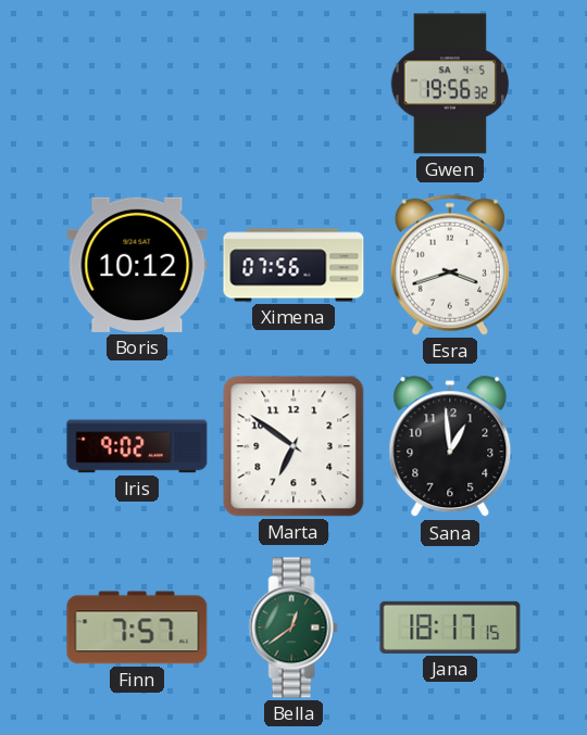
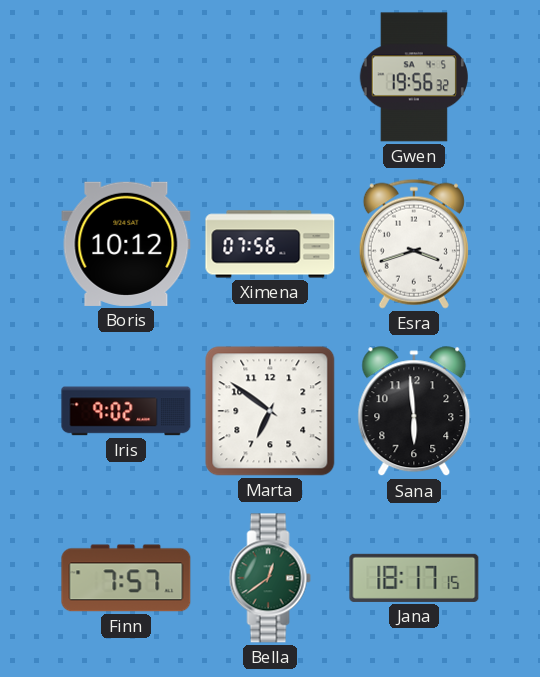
Sana: 12:59 -> 5:59
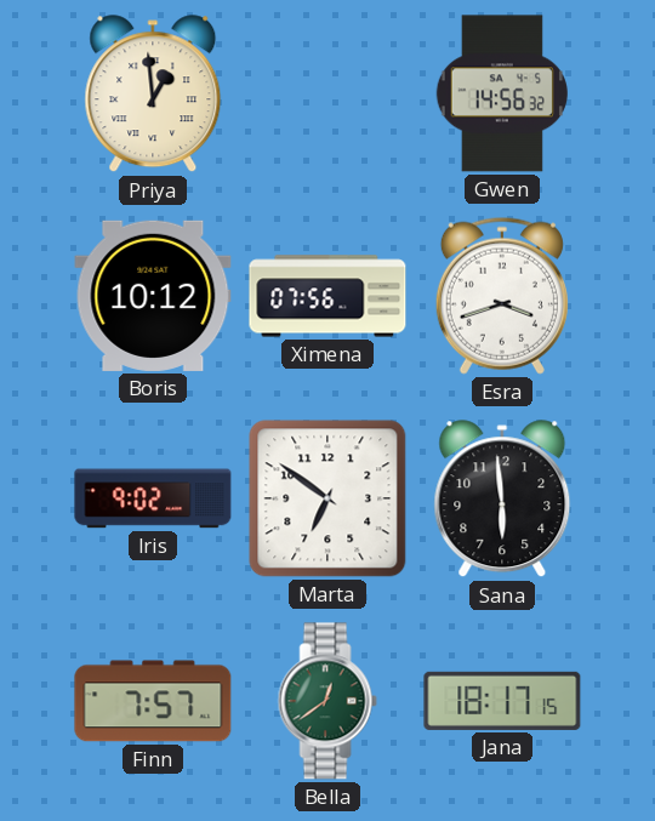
Priya: none -> 12:59
Gwen: 19:56 -> 14:56
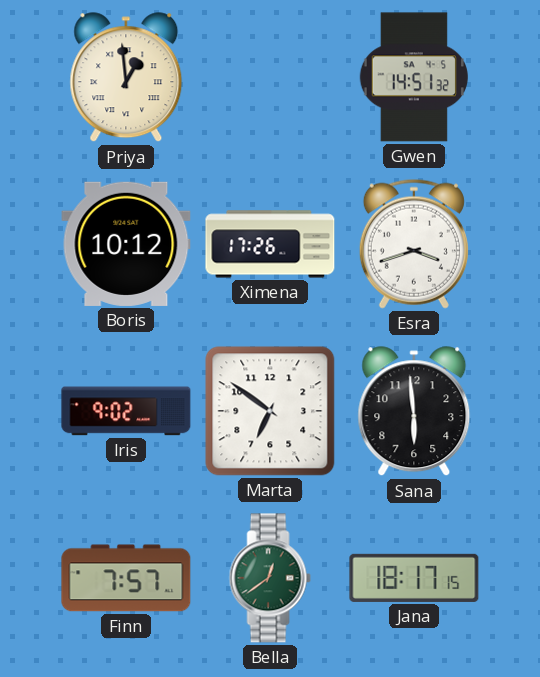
Gwen: 14:56 -> 14:51
Ximena: 07:56 -> 17:26
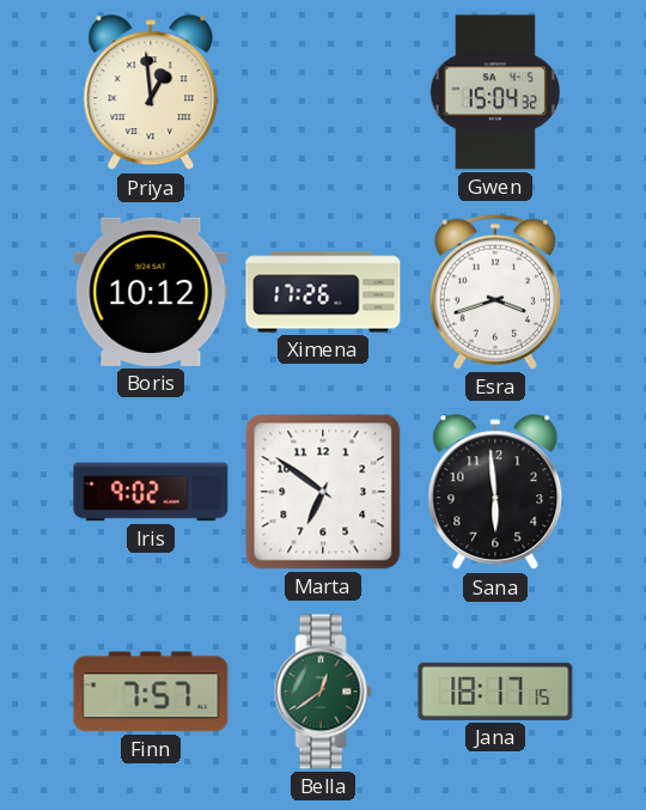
Gwen: 14:51 -> 15:04
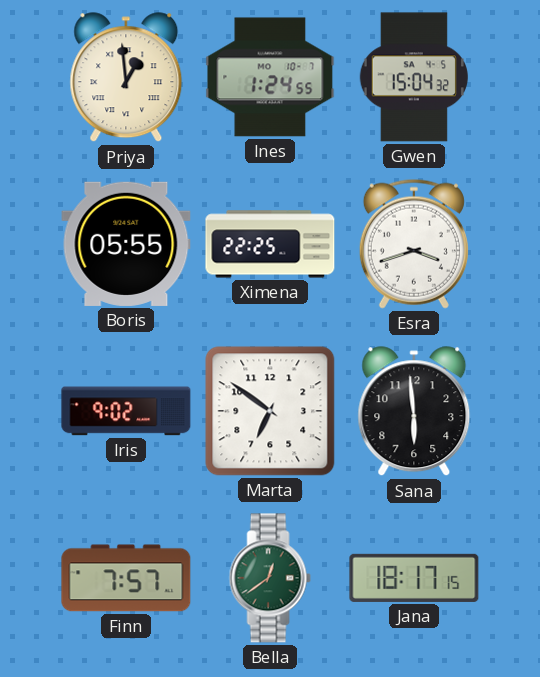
Ines: none -> 1:24
Boris: 10:12 -> 05:55
Ximena: 17:26 -> 22:25
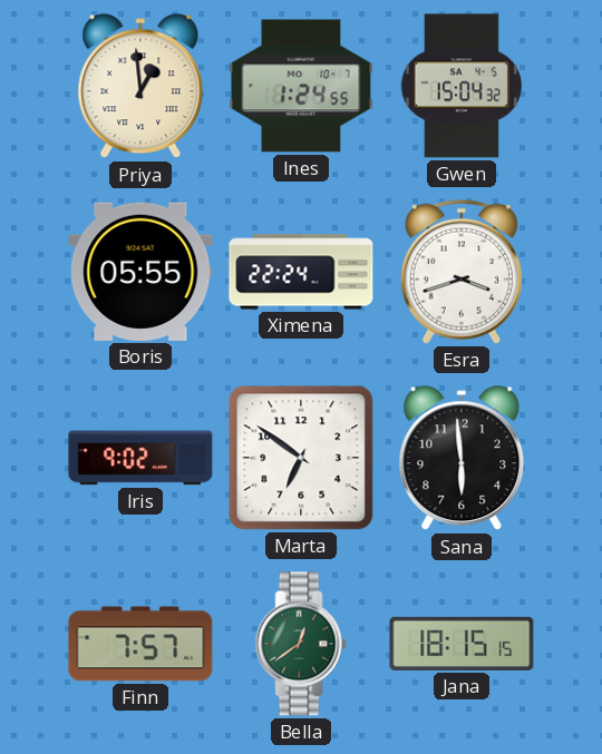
Ximena: 22:25 -> 22:24
Jana: 18:17 -> 18:15
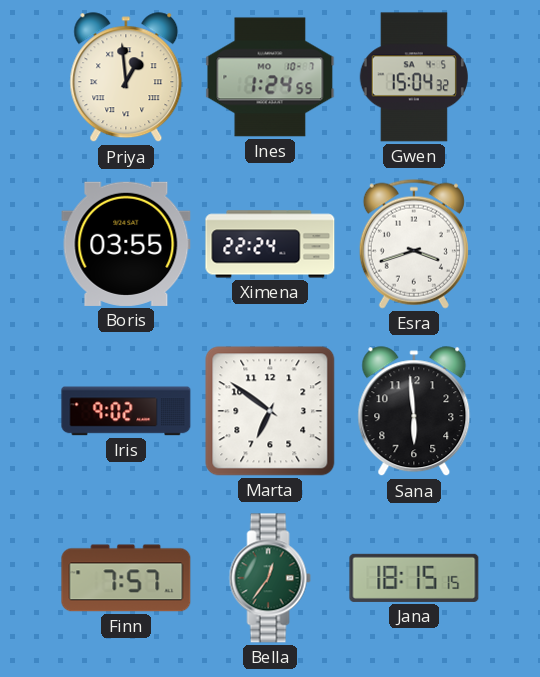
Boris: 05:55 -> 03:55
Bella: 12:39 -> 12:36
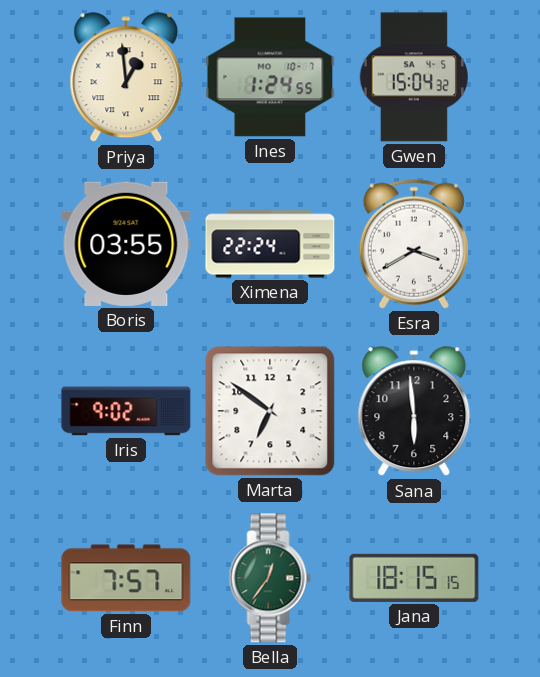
Esra: 3:42 -> 3:40
